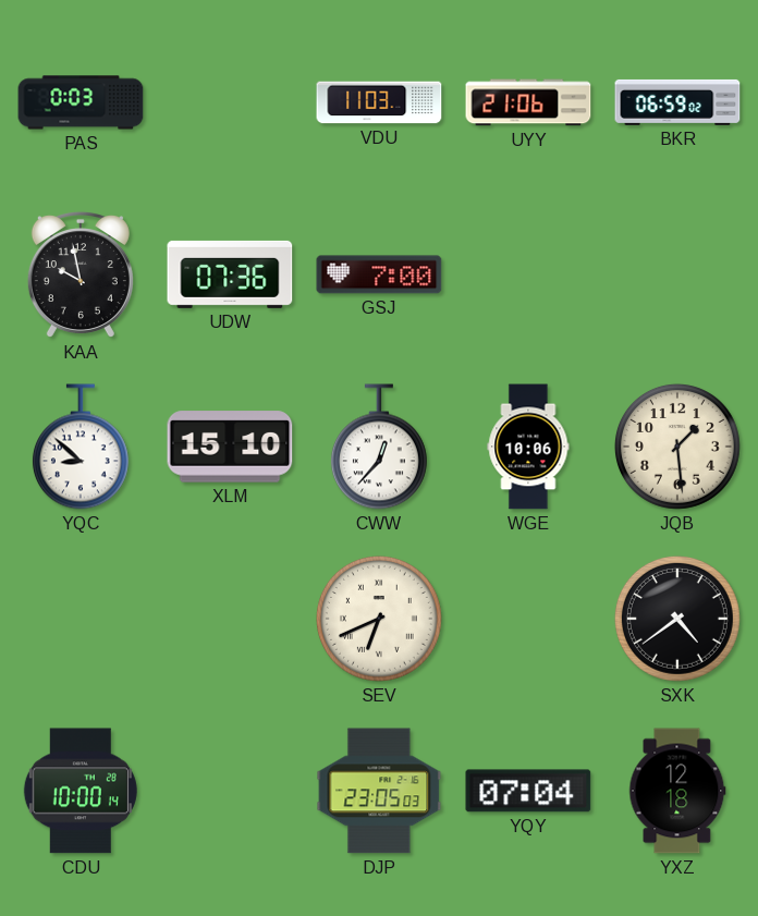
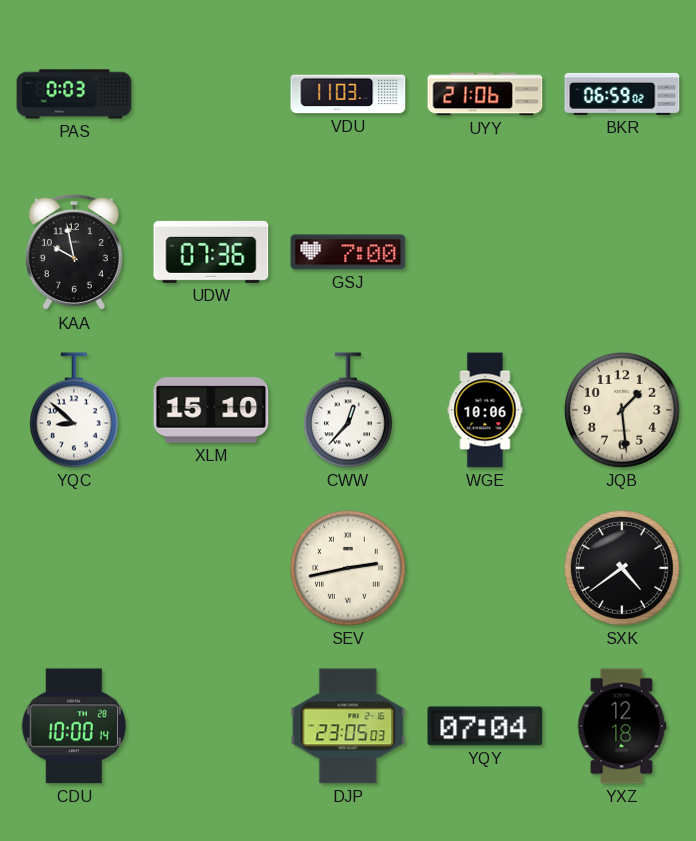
SEV: 6:41 -> 2:43
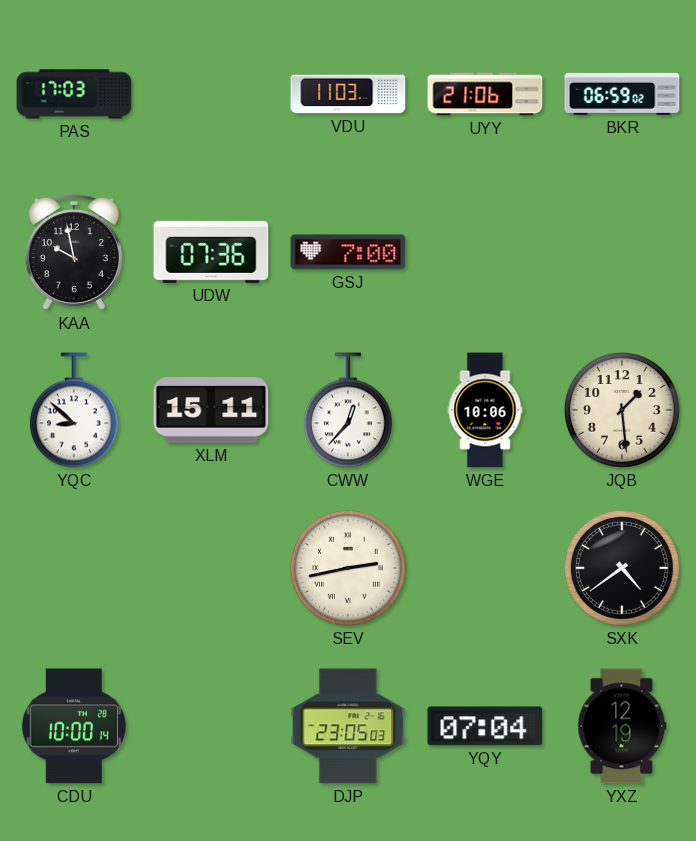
PAS: 0:03 -> 17:03
XLM: 15:10 -> 15:11
YXZ: 12:18 -> 12:19
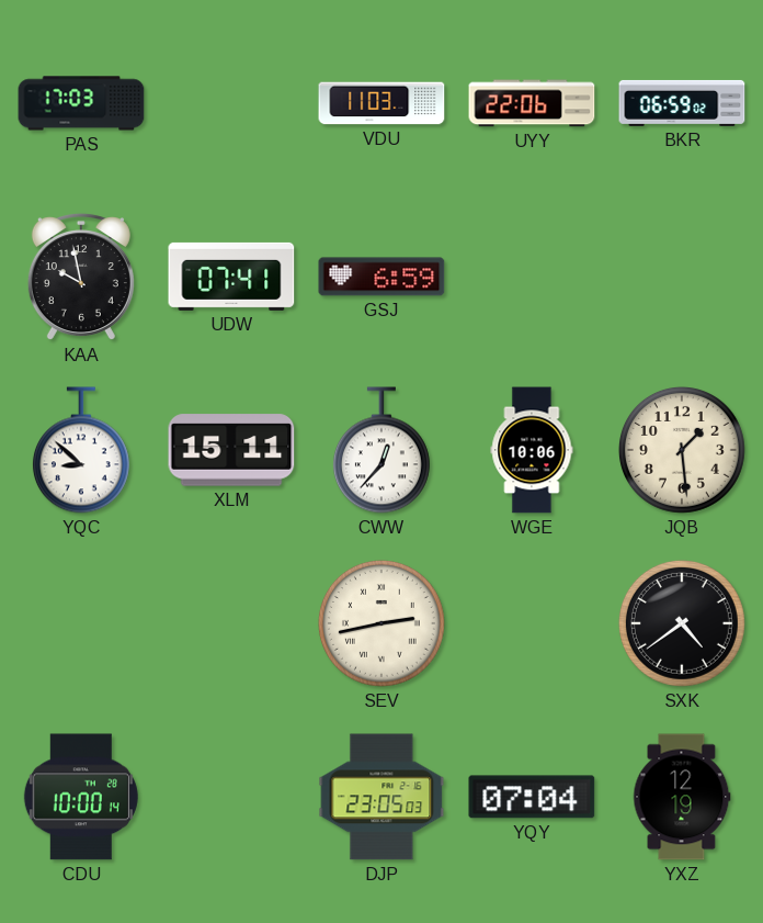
UYY: 21:06 -> 22:06
UDW: 07:36 -> 07:41
GSJ: 7:00 -> 6:59
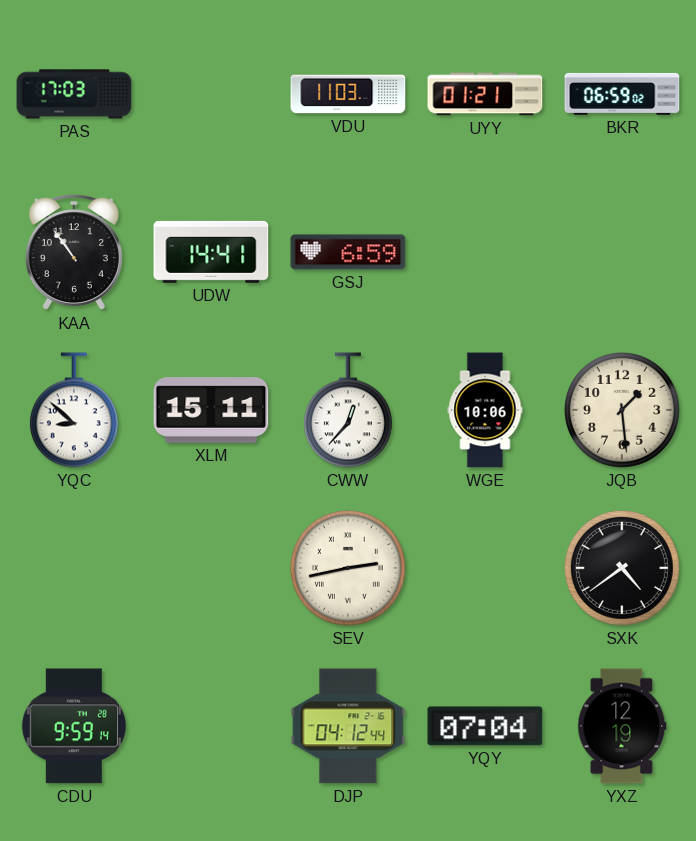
UYY: 22:06 -> 01:21
KAA: 9:58 -> 10:54
UDW: 07:41 -> 14:41
CDU: 10:00 -> 9:59
DJP: 23:05 -> 04:12
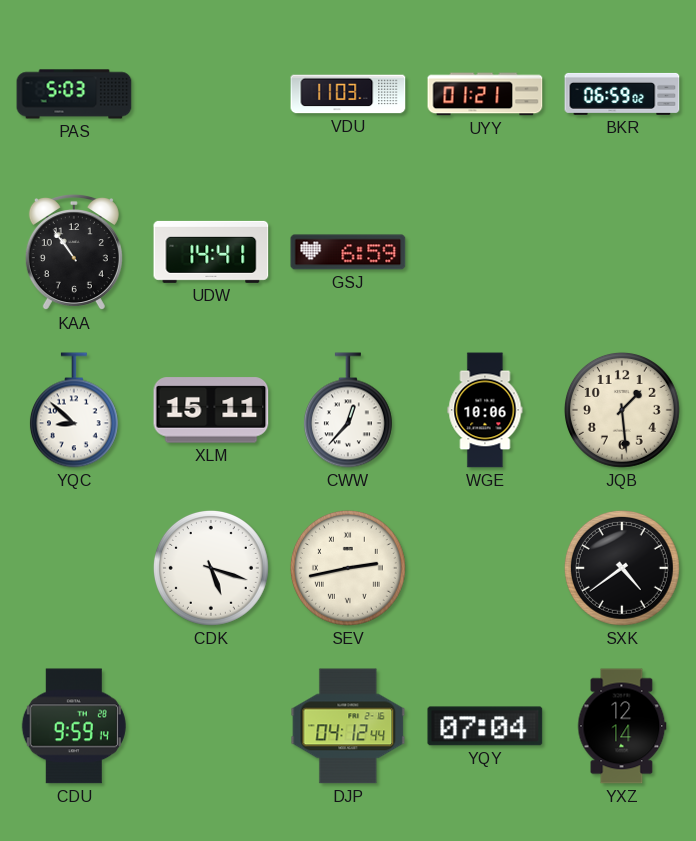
PAS: 17:03 -> 5:03
CDK: none -> 5:18
YXZ: 12:19 -> 12:14
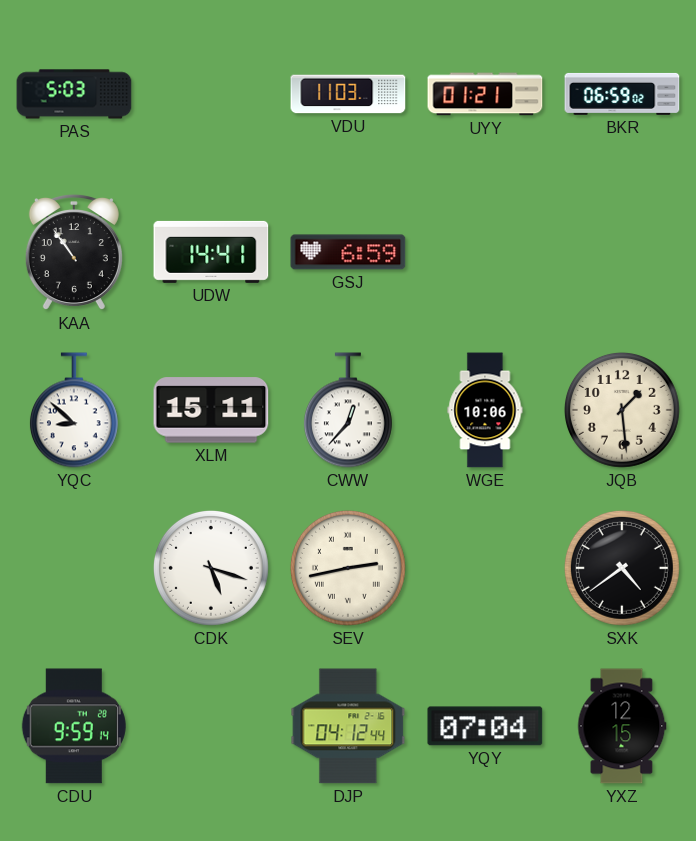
YXZ: 12:14 -> 12:15
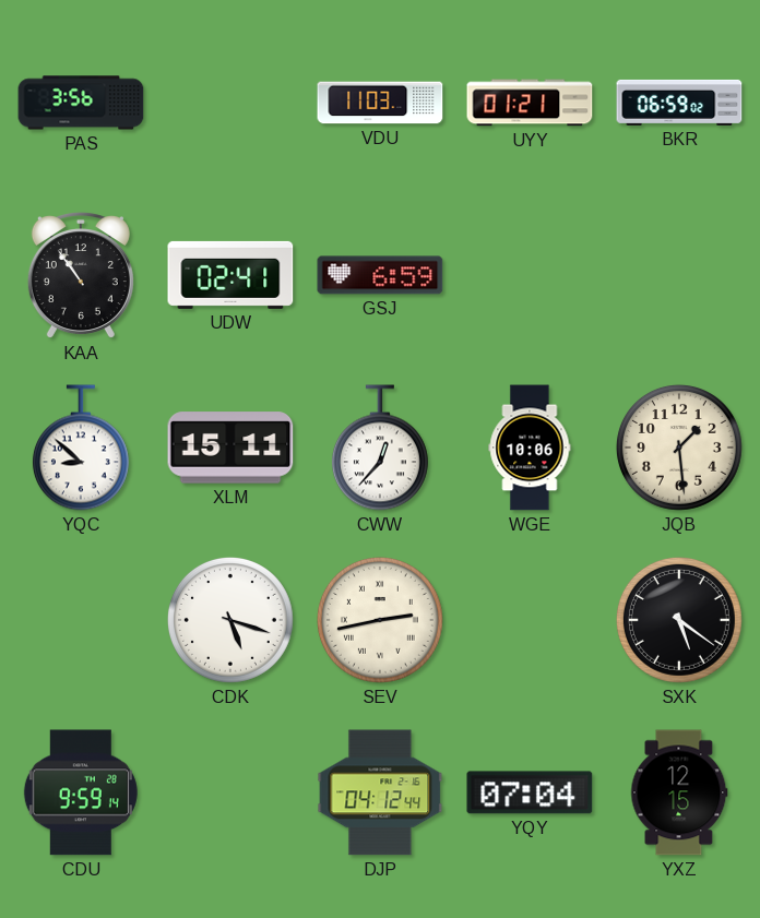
PAS: 5:03 -> 3:56
UDW: 14:41 -> 02:41
SXK: 4:39 -> 5:21
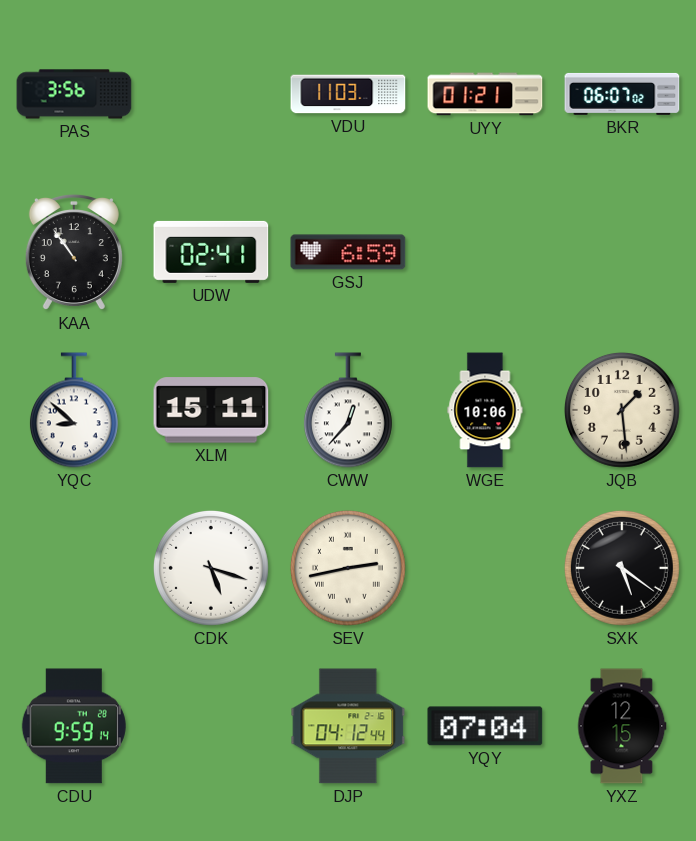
BKR: 06:59 -> 06:07
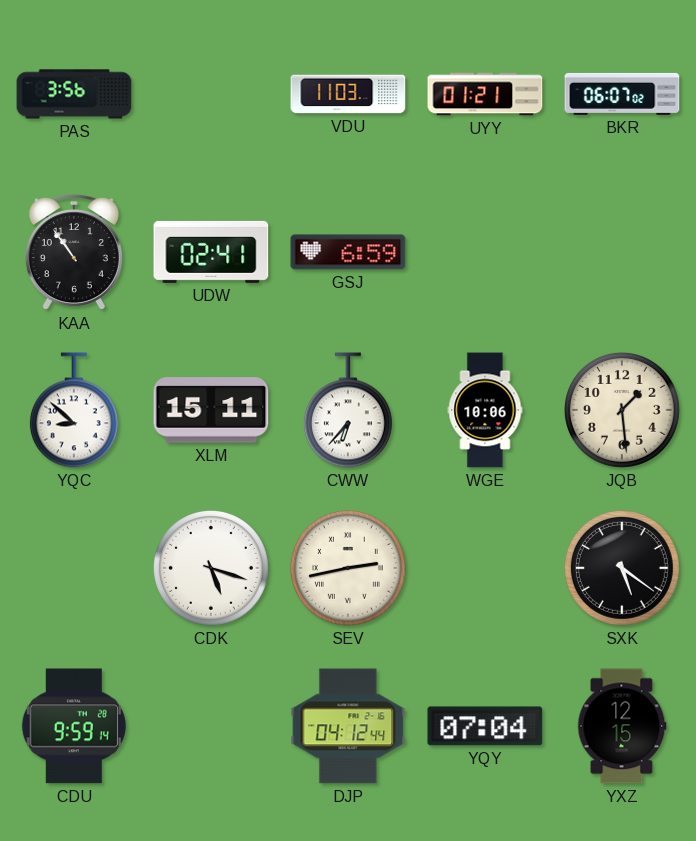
CWW: 12:37 -> 6:37
